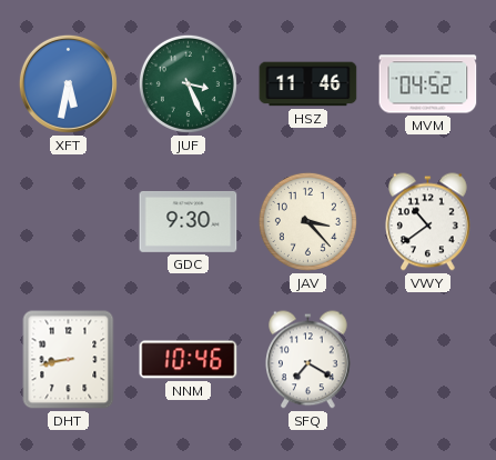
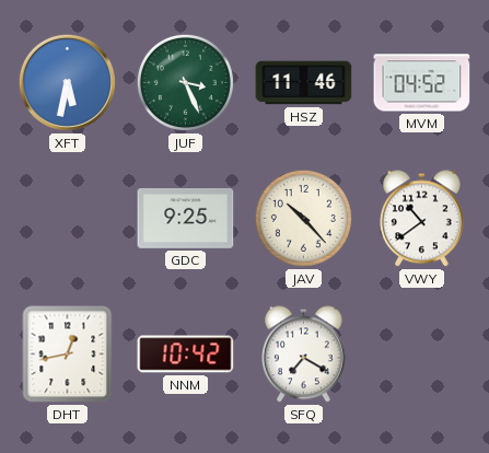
GDC: 9:30 -> 9:25
JAV: 3:23 -> 10:23
DHT: 8:43 -> 12:43
NNM: 10:46 -> 10:42
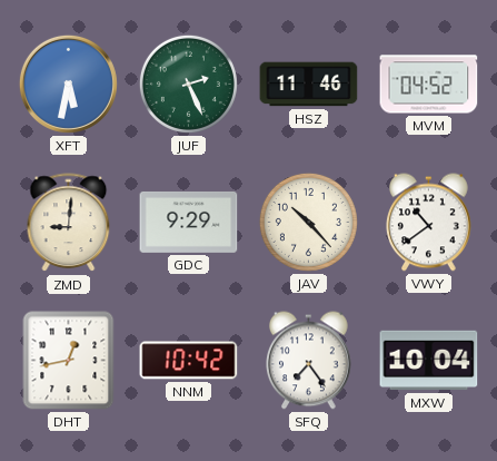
JUF: 3:26 -> 2:26
ZMD: none -> 9:01
GDC: 9:25 -> 9:29
SFQ: 7:20 -> 7:24
MXW: none -> 10:04
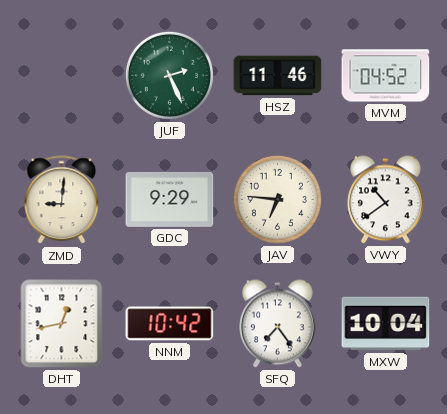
XFT: 5:32 -> none
JAV: 10:23 -> 6:46
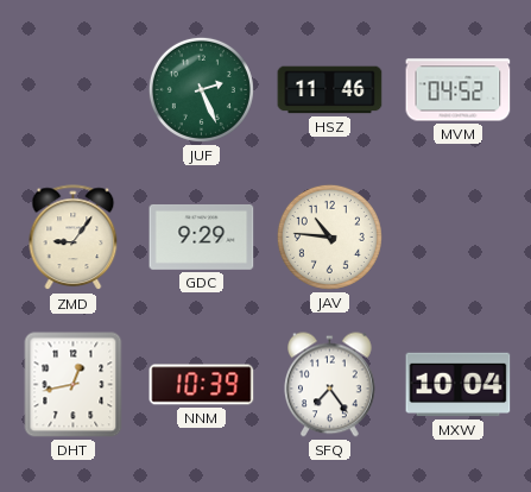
ZMD: 9:01 -> 9:06
JAV: 6:46 -> 10:46
VWY: 10:39 -> none
NNM: 10:42 -> 10:39
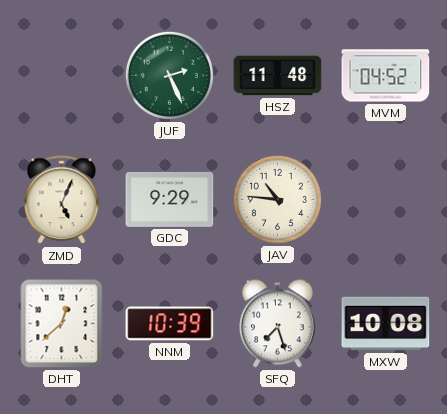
HSZ: 11:46 -> 11:48
ZMD: 9:06 -> 5:04
DHT: 12:43 -> 12:38
SFQ: 7:24 -> 7:27
MXW: 10:04 -> 10:08
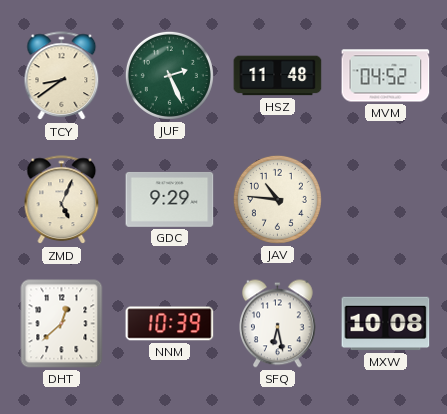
TCY: none -> 8:39
SFQ: 7:27 -> 6:28
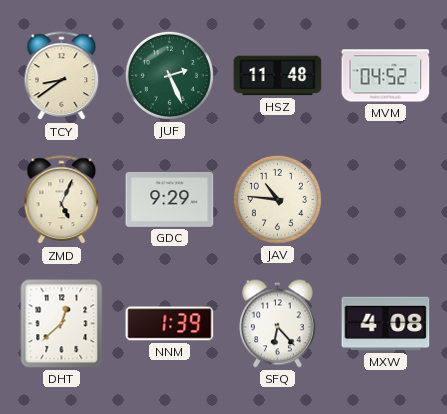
NNM: 10:39 -> 1:39
SFQ: 6:28 -> 6:23
MXW: 10:08 -> 4:08
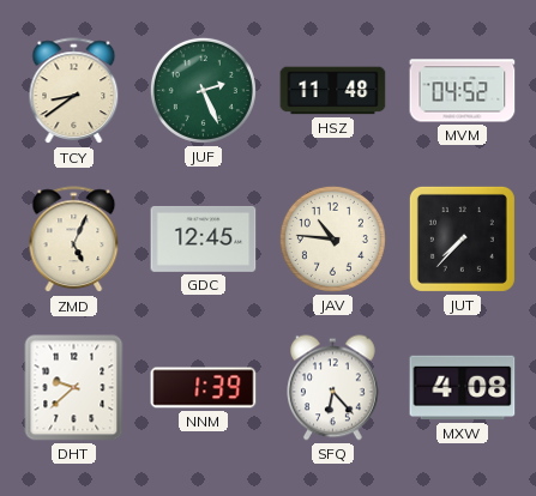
GDC: 9:29 -> 12:45
JUT: none -> 7:37
DHT: 12:38 -> 9:38
